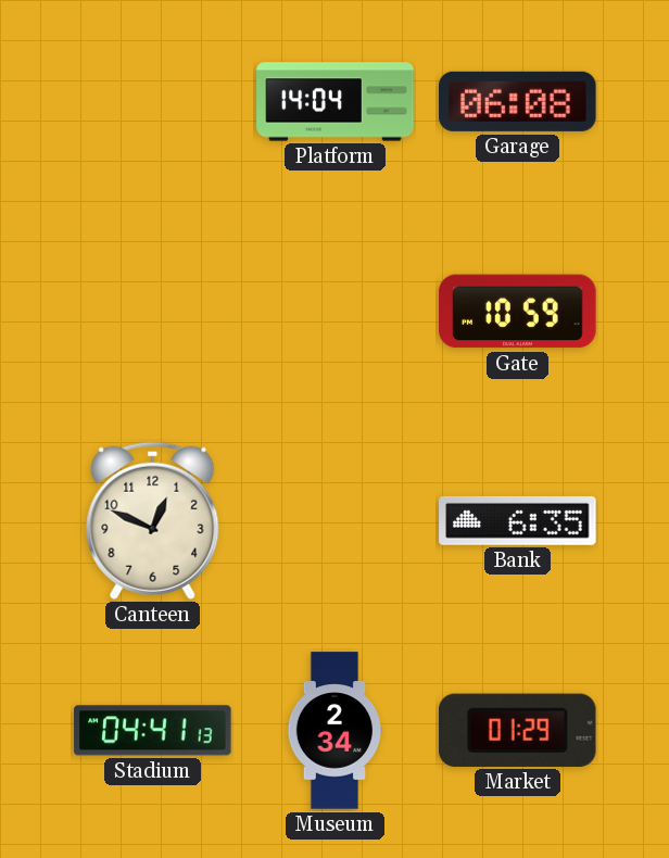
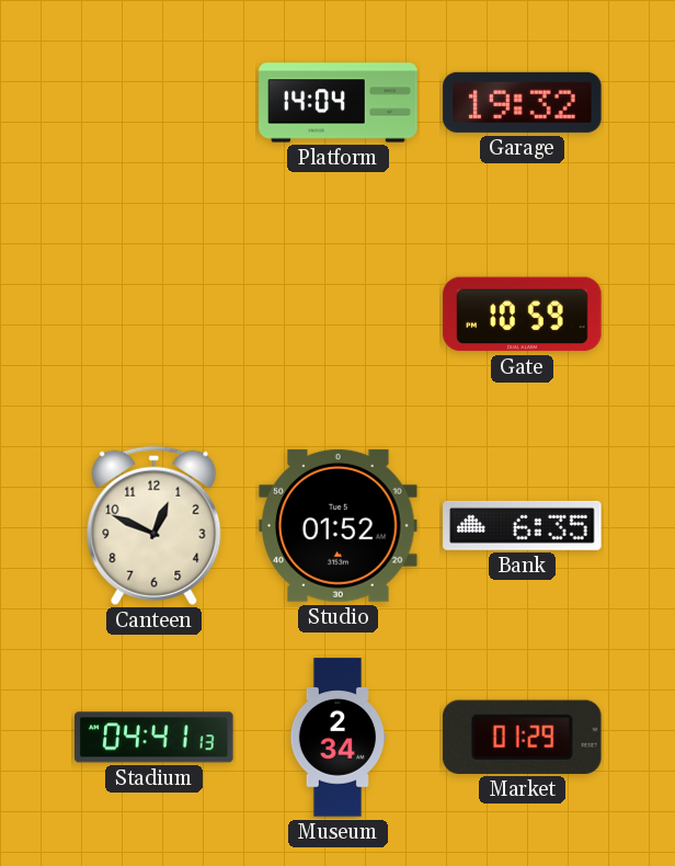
Garage: 06:08 -> 19:32
Studio: none -> 01:52
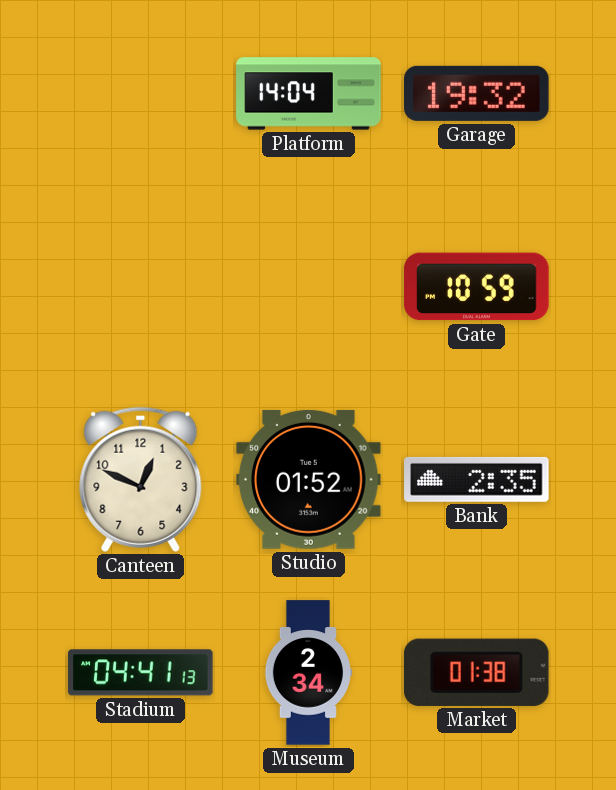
Bank: 6:35 -> 2:35
Market: 01:29 -> 01:38
